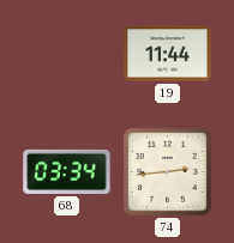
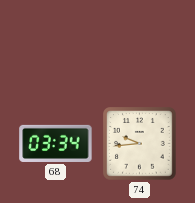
19: 11:44 -> none
74: 2:44 -> 9:44
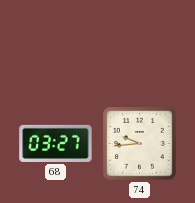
68: 03:34 -> 03:27
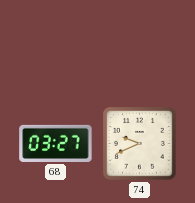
74: 9:44 -> 9:41
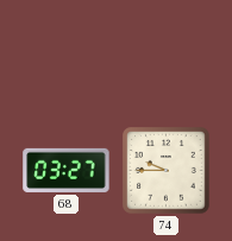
74: 9:41 -> 9:45
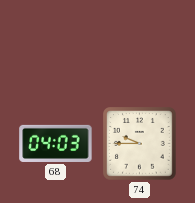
68: 03:27 -> 04:03
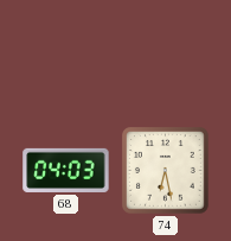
74: 9:45 -> 6:28
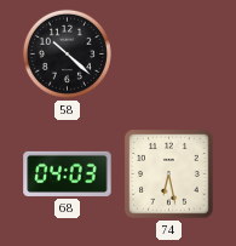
58: none -> 10:22
